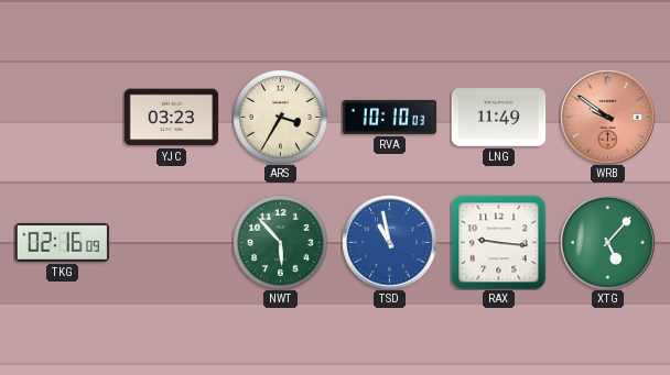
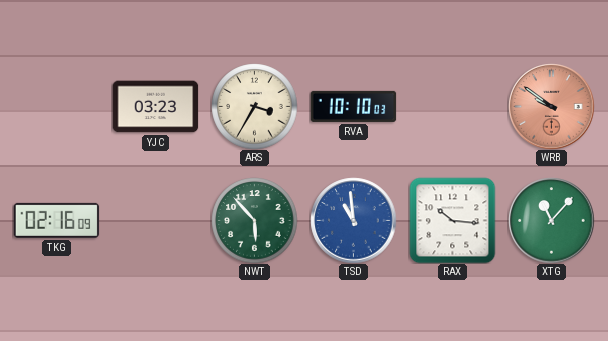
LNG: 11:49 -> none
TSD: 10:58 -> 10:59
RAX: 9:16 -> 10:16
XTG: 5:07 -> 11:07
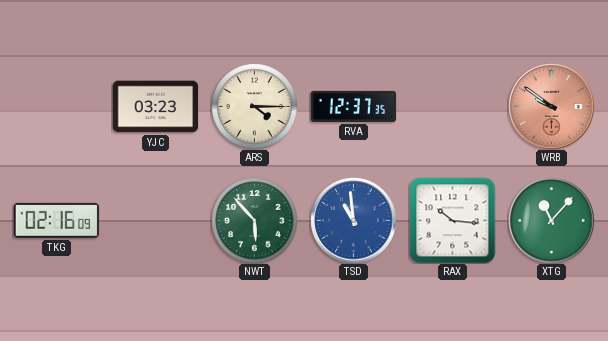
ARS: 3:35 -> 4:15
RVA: 10:10 -> 12:37
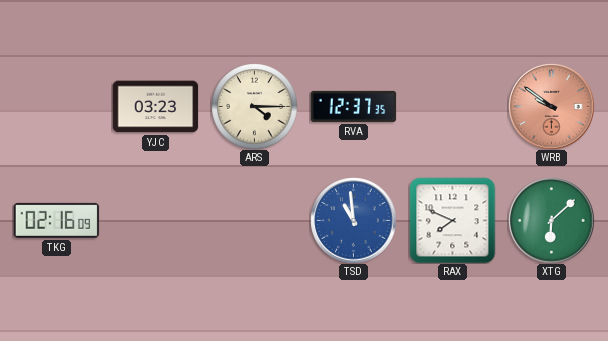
NWT: 5:53 -> none
RAX: 10:16 -> 7:49
XTG: 11:07 -> 6:08
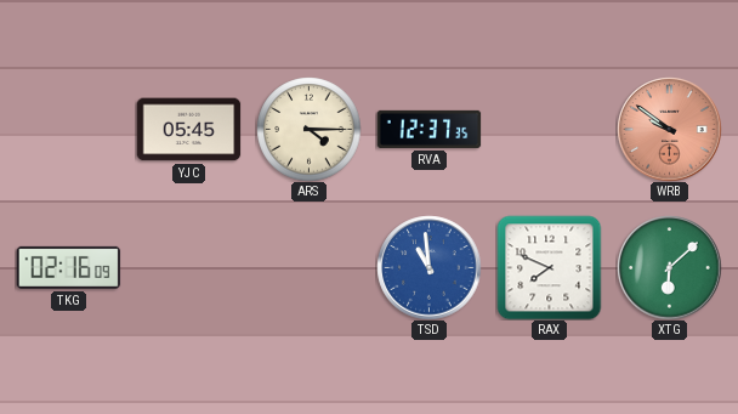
YJC: 03:23 -> 05:45
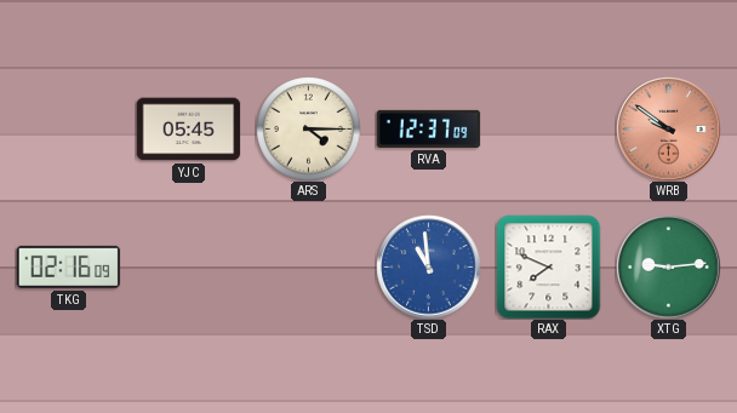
RVA: 12:37:35 -> 12:37:09
XTG: 6:08 -> 9:14
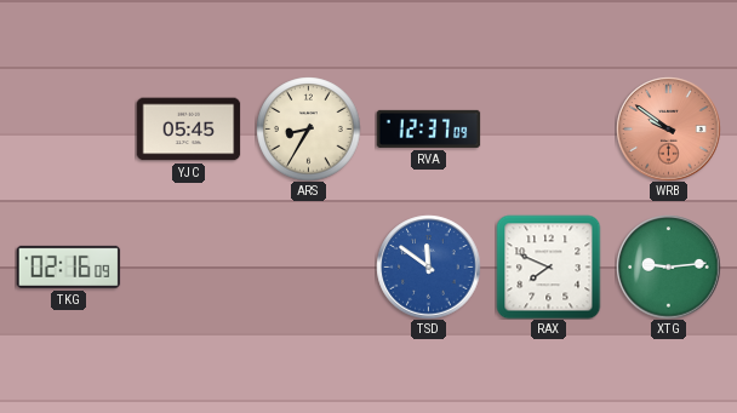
ARS: 4:15 -> 8:35
TSD: 10:59 -> 11:51
